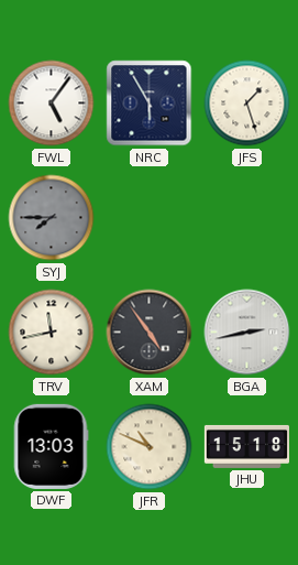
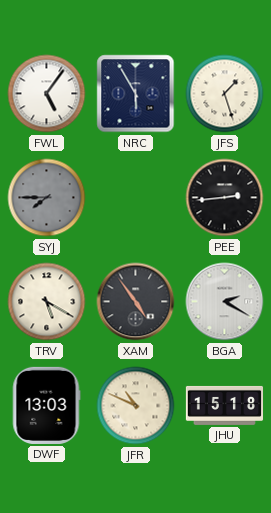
PEE: none -> 2:44
TRV: 11:43 -> 5:20
BGA: 2:43 -> 2:20
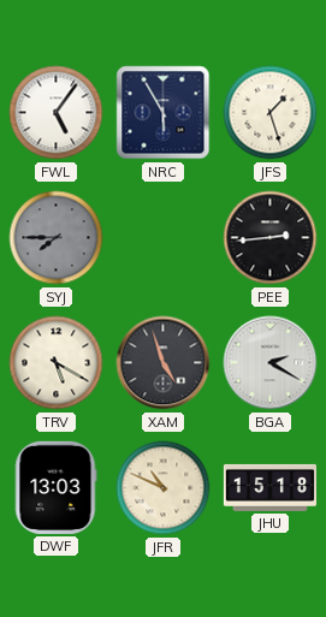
XAM: 4:54 -> 4:57
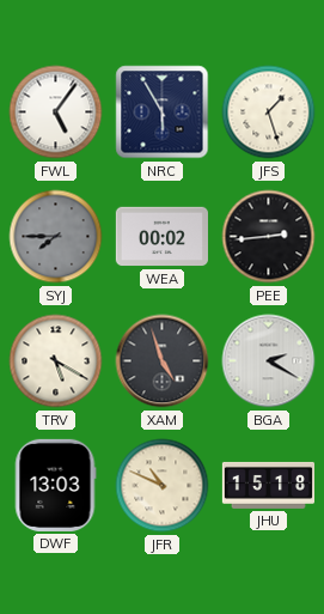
WEA: none -> 00:02
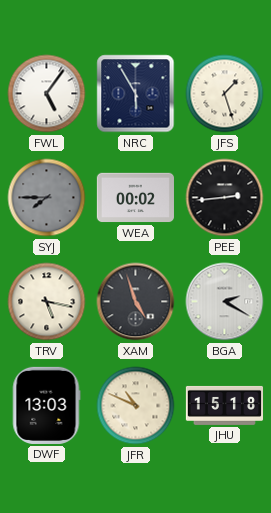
TRV: 5:20 -> 5:17
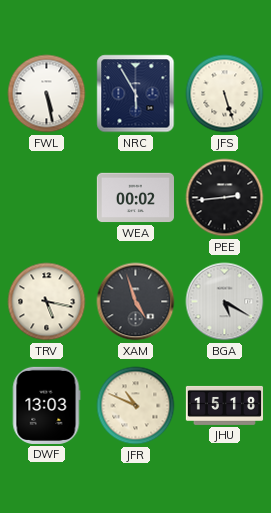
FWL: 5:06 -> 5:28
JFS: 1:27 -> 5:27
SYJ: 7:45 -> none
BGA: 2:20 -> 5:20
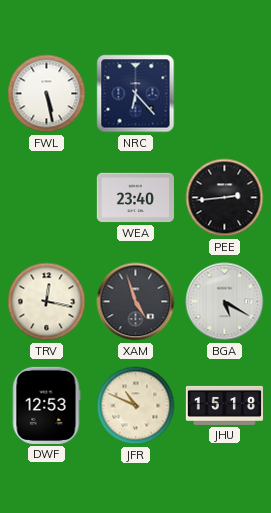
NRC: 5:55 -> 6:23
JFS: 5:27 -> none
WEA: 00:02 -> 23:40
TRV: 5:17 -> 12:17
DWF: 13:03 -> 12:53
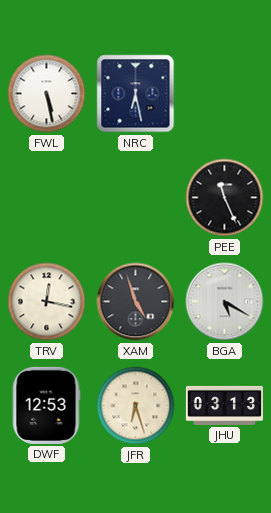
NRC: 6:23 -> 6:28
WEA: 23:40 -> none
PEE: 2:44 -> 11:26
JFR: 10:49 -> 6:27
JHU: 15:18 -> 03:13
